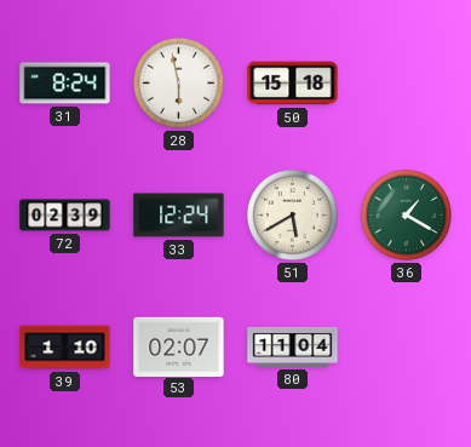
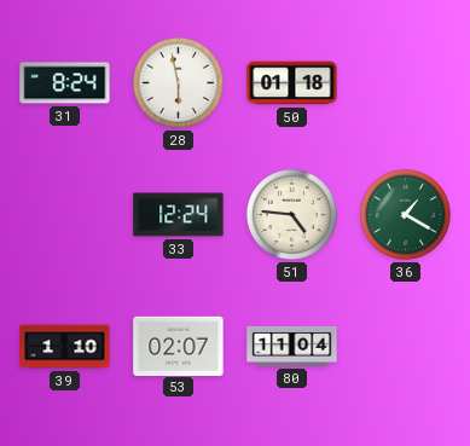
50: 15:18 -> 01:18
72: 02:39 -> none
51: 5:40 -> 4:46
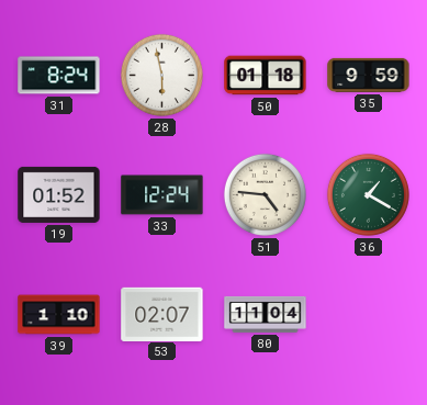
35: none -> 9:59
19: none -> 01:52
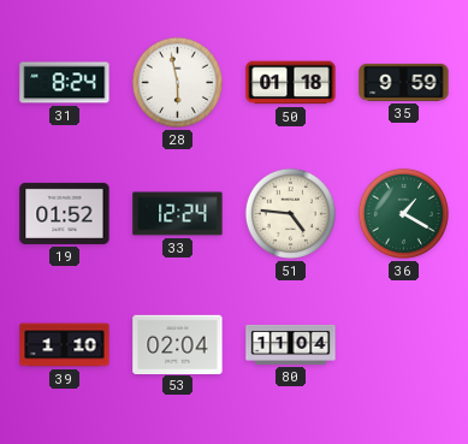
53: 02:07 -> 02:04
